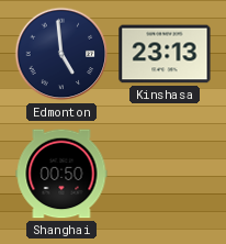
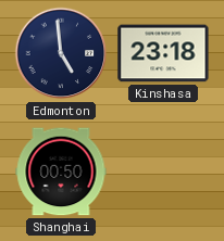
Kinshasa: 23:13 -> 23:18
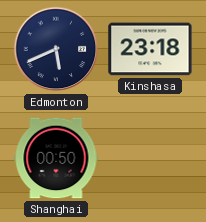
Edmonton: 4:59 -> 5:41
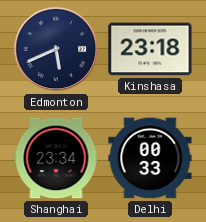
Shanghai: 00:50 -> 23:34
Delhi: none -> 00:33
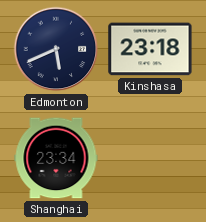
Delhi: 00:33 -> none
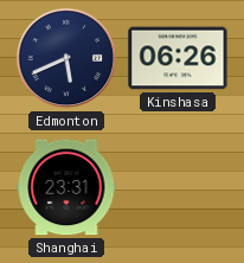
Kinshasa: 23:18 -> 06:26
Shanghai: 23:34 -> 23:31
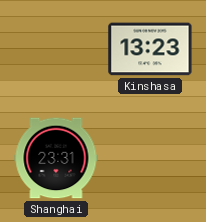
Edmonton: 5:41 -> none
Kinshasa: 06:26 -> 13:23
